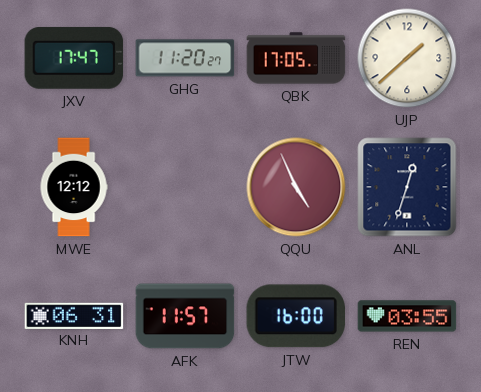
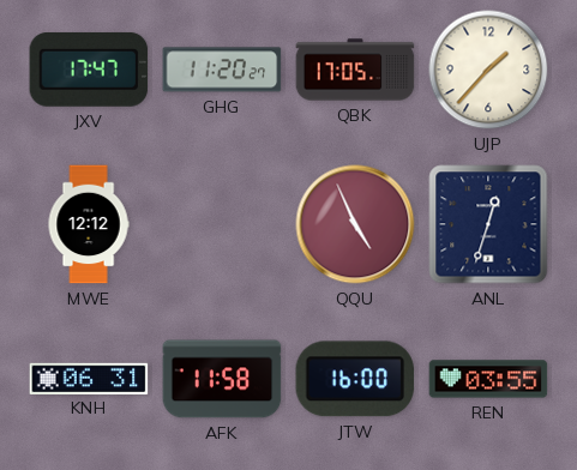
UJP: 1:38 -> 1:37
AFK: 11:57 -> 11:58
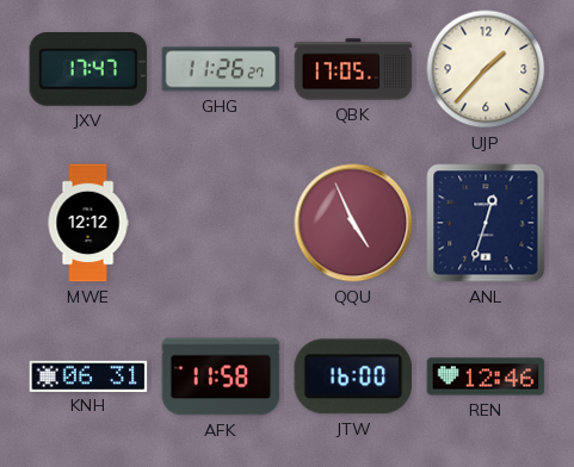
GHG: 11:20 -> 11:26
REN: 03:55 -> 12:46
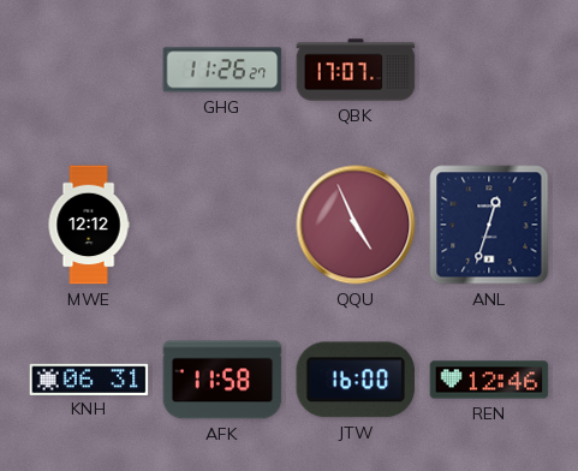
JXV: 17:47 -> none
QBK: 17:05 -> 17:07
UJP: 1:37 -> none
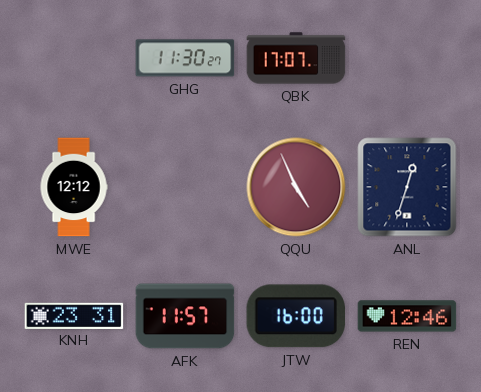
GHG: 11:26 -> 11:30
KNH: 06:31 -> 23:31
AFK: 11:58 -> 11:57
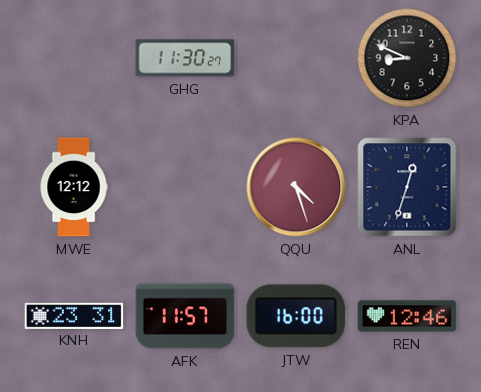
QBK: 17:07 -> none
KPA: none -> 8:49
QQU: 4:56 -> 4:27
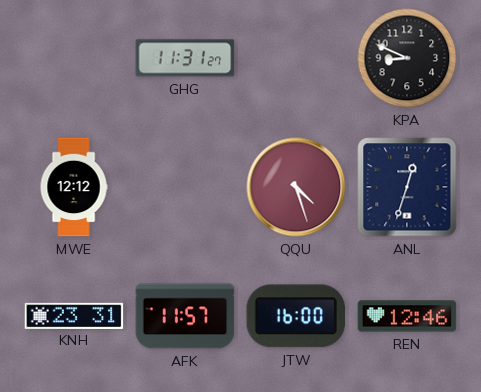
GHG: 11:30 -> 11:31
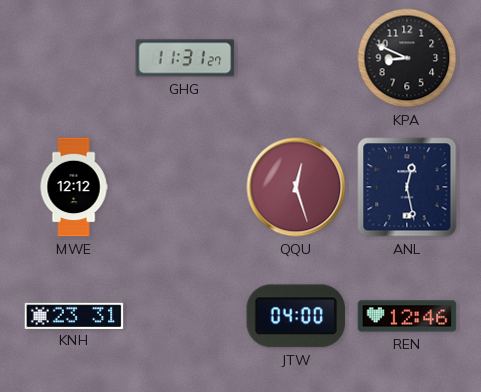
QQU: 4:27 -> 12:27
ANL: 12:33 -> 12:28
AFK: 11:57 -> none
JTW: 16:00 -> 04:00
